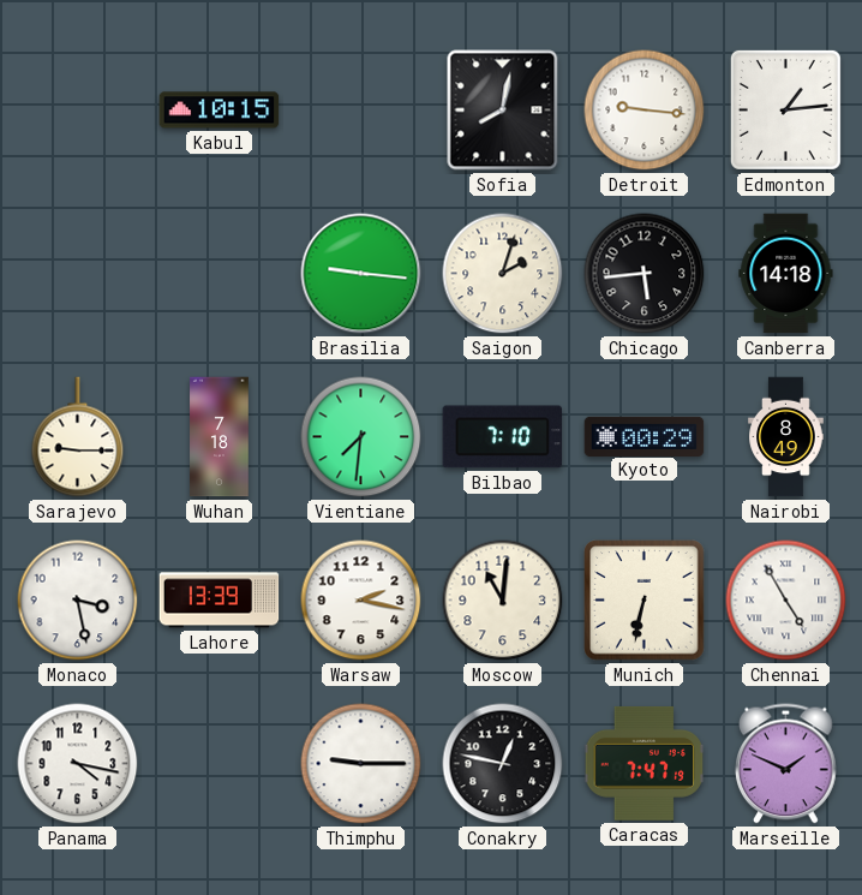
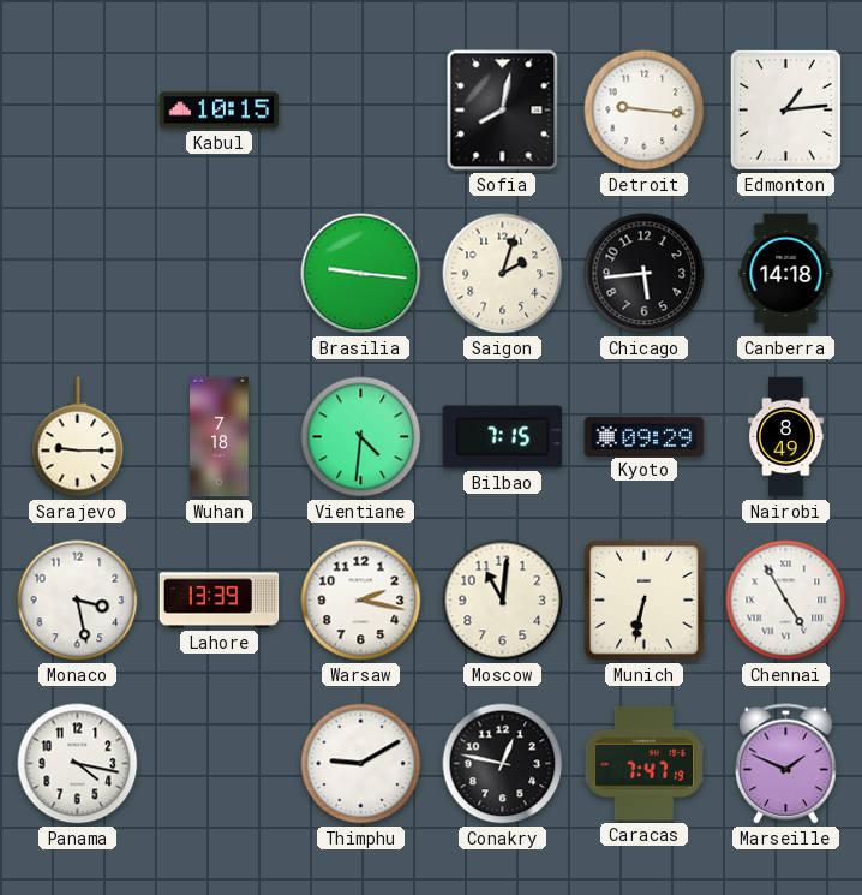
Vientiane: 7:31 -> 4:31
Bilbao: 7:10 -> 7:15
Kyoto: 00:29 -> 09:29
Thimphu: 9:15 -> 9:10
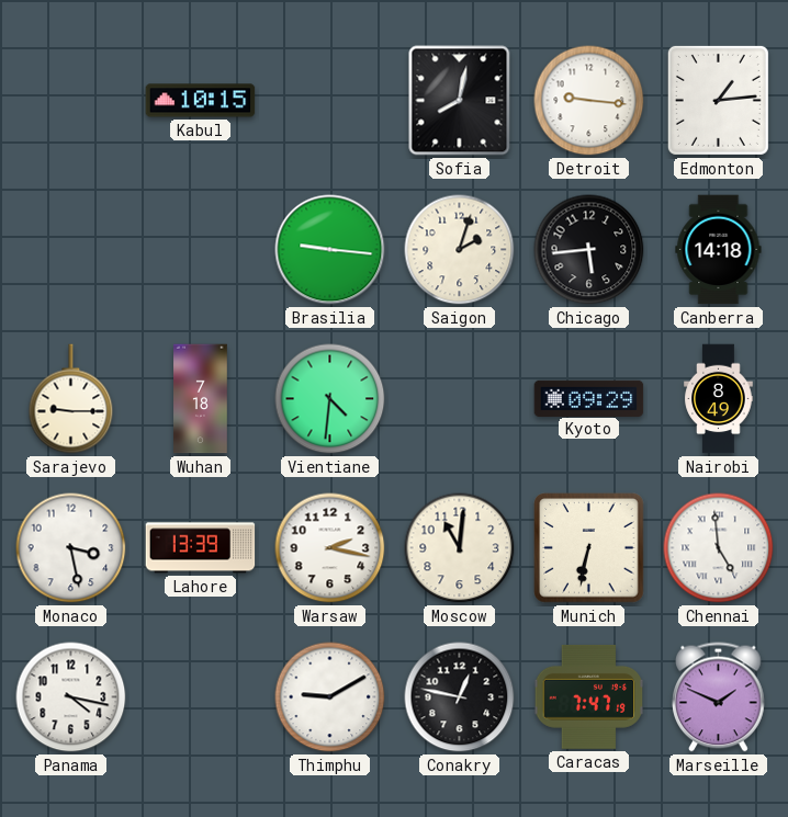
Bilbao: 7:15 -> none
Chennai: 4:55 -> 4:59
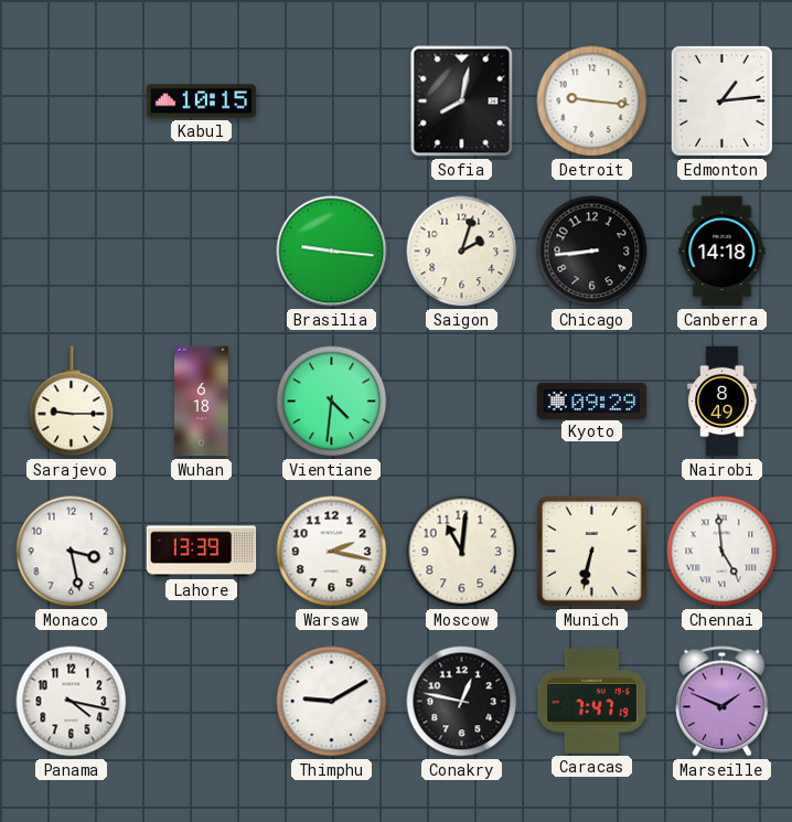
Chicago: 5:44 -> 8:44
Wuhan: 7:18 -> 6:18
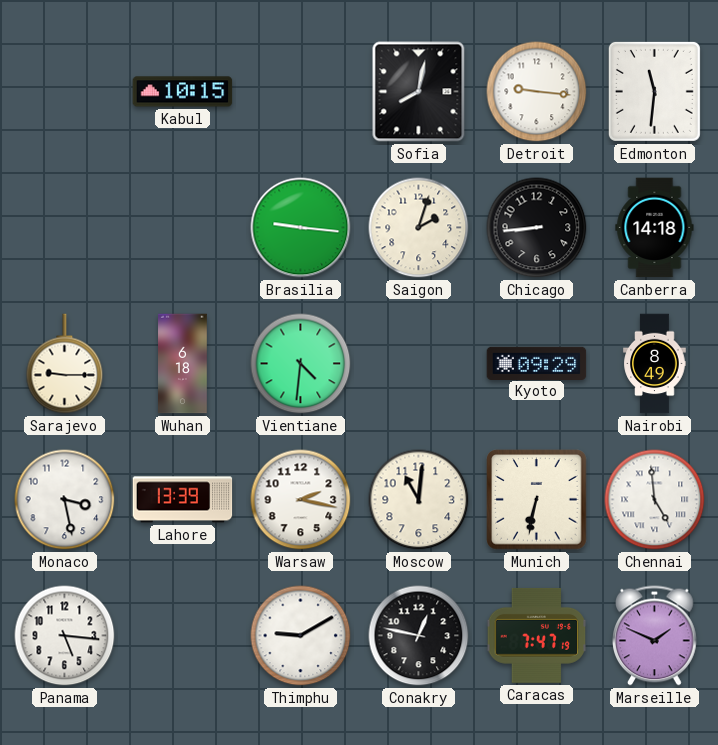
Edmonton: 1:14 -> 11:31
Panama: 4:17 -> 5:16
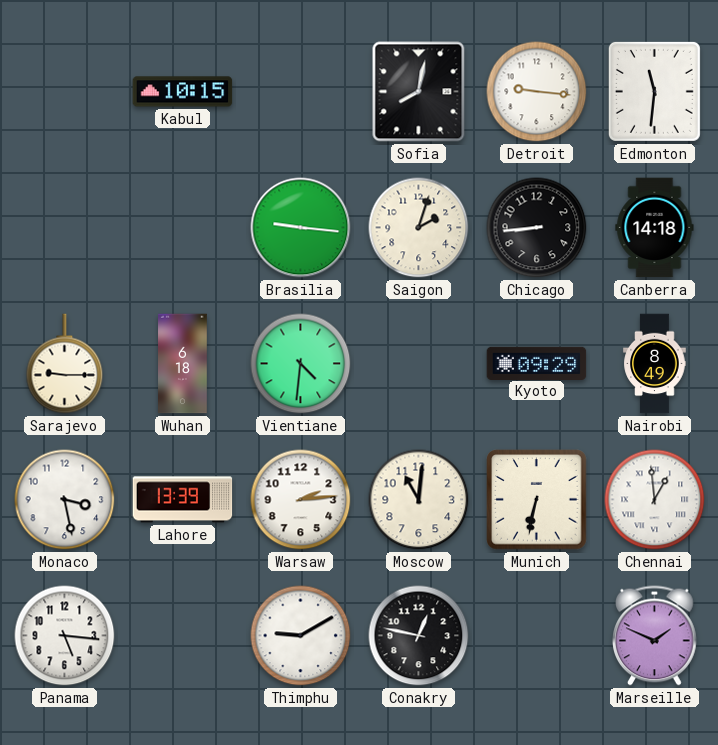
Warsaw: 2:17 -> 2:14
Chennai: 4:59 -> 12:59
Caracas: 7:47 -> none
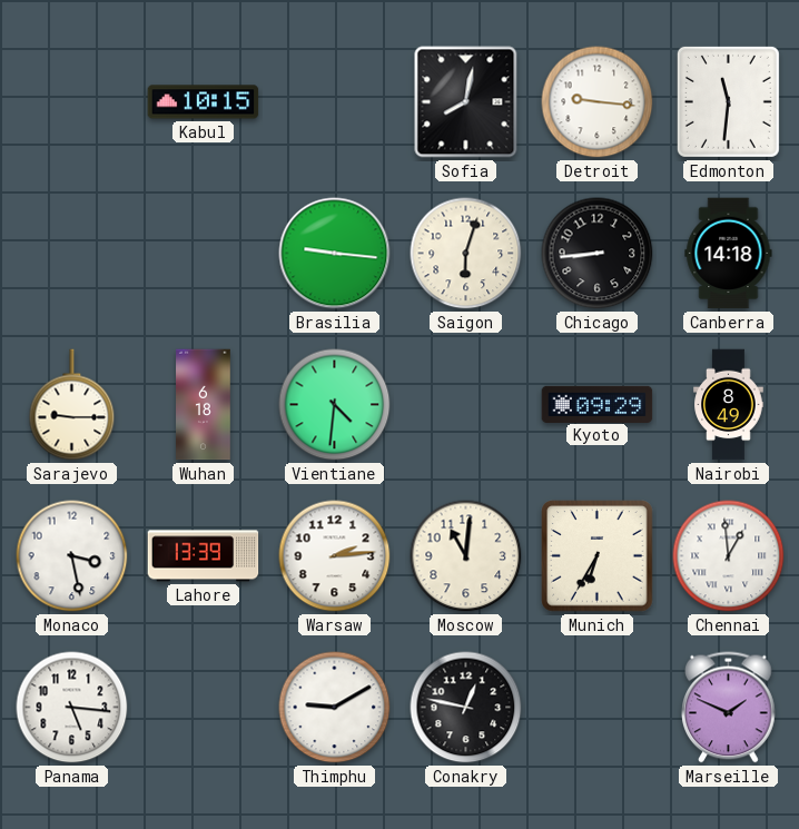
Saigon: 2:03 -> 6:03
Munich: 6:32 -> 6:35
